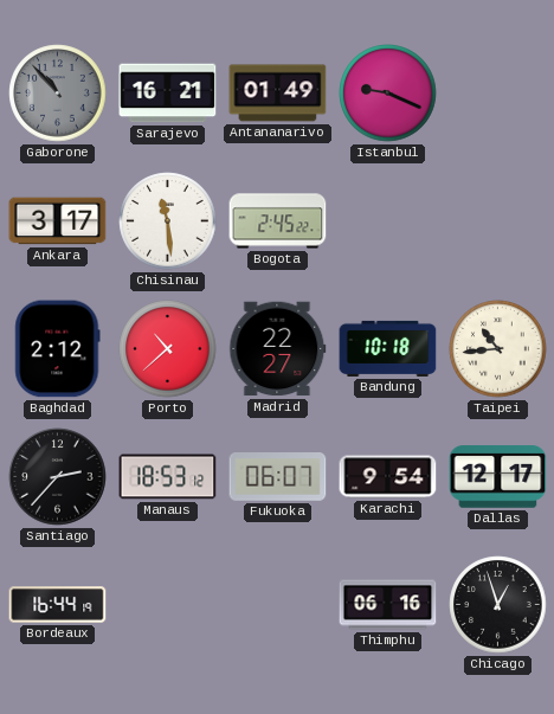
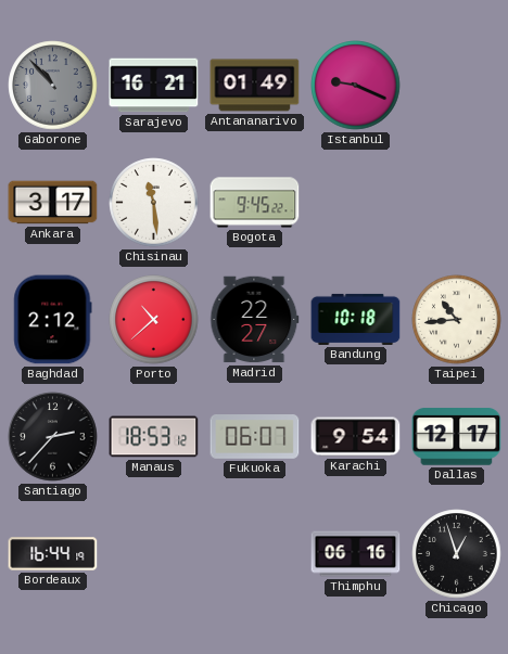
Bogota: 2:45 -> 9:45
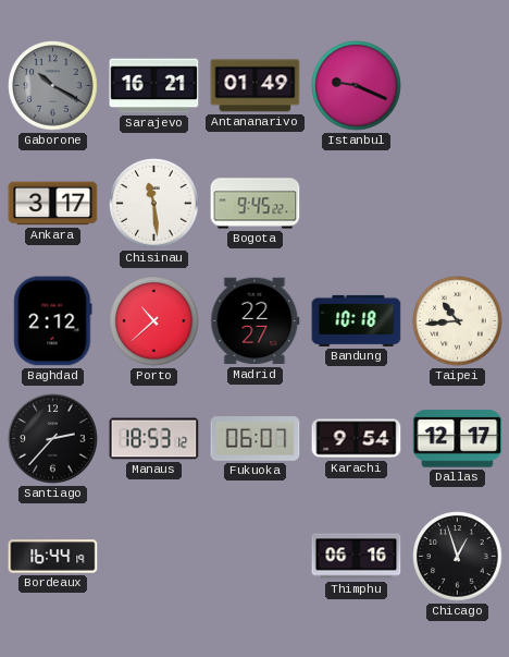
Gaborone: 10:53 -> 10:20
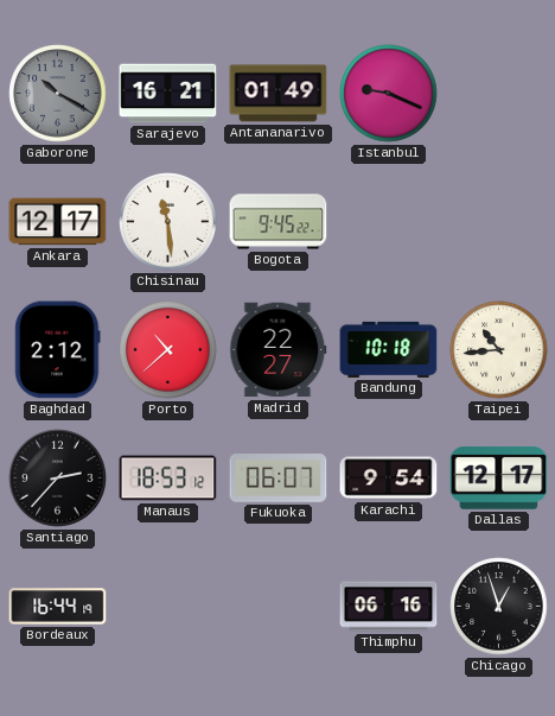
Ankara: 3:17 -> 12:17
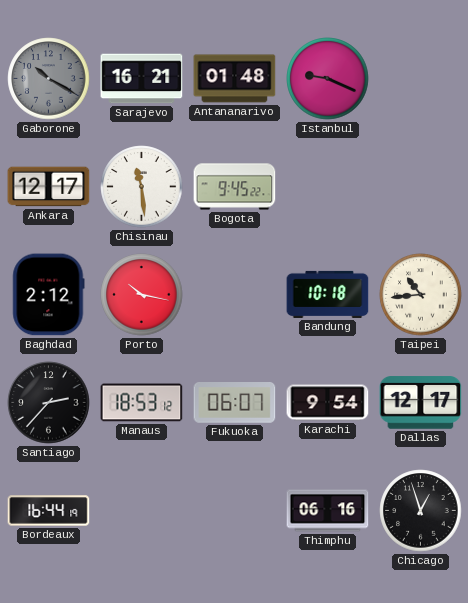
Antananarivo: 01:49 -> 01:48
Porto: 10:38 -> 10:17
Madrid: 22:27 -> none
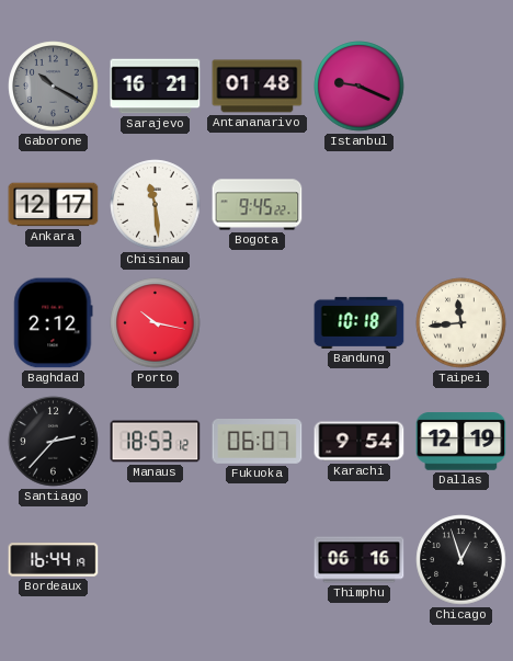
Taipei: 10:44 -> 11:44
Dallas: 12:17 -> 12:19
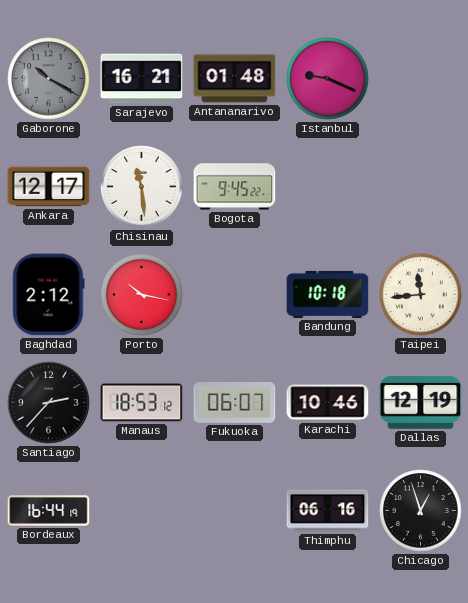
Karachi: 9:54 -> 10:46
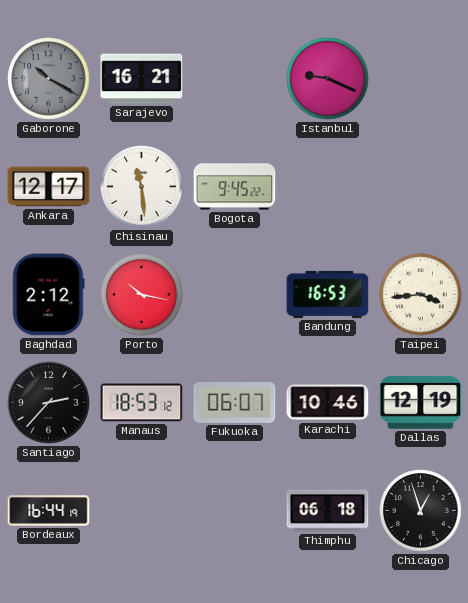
Antananarivo: 01:48 -> none
Bandung: 10:18 -> 16:53
Taipei: 11:44 -> 3:44
Thimphu: 06:16 -> 06:18
